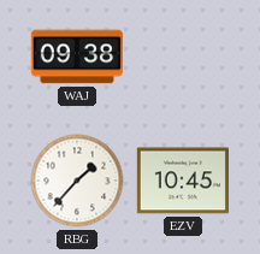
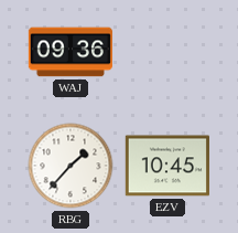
WAJ: 09:38 -> 09:36
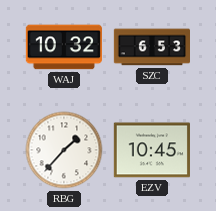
WAJ: 09:36 -> 10:32
SZC: none -> 6:53
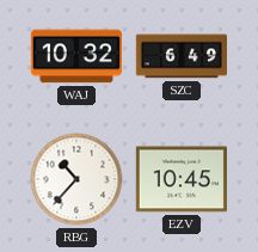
SZC: 6:53 -> 6:49
RBG: 1:37 -> 10:37
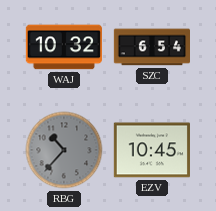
SZC: 6:49 -> 6:54
RBG dial: white -> grey
